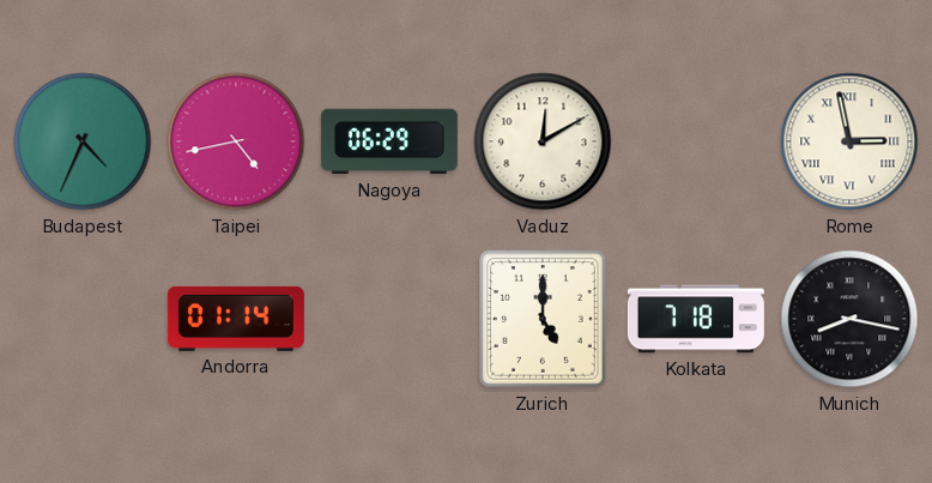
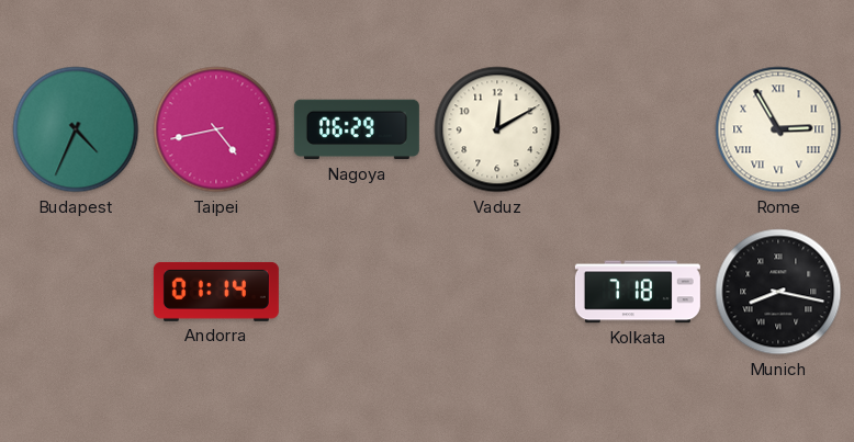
Rome: 2:58 -> 2:55
Zurich: 5:00 -> none
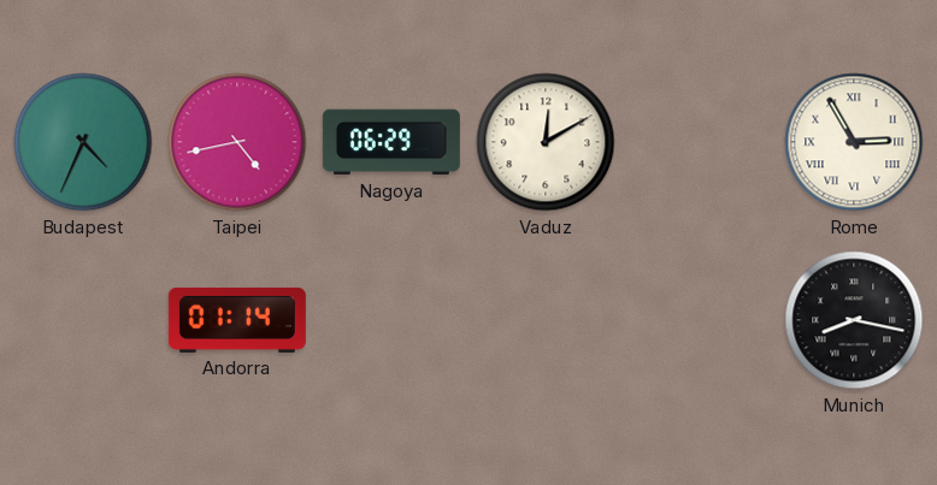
Kolkata: 7:18 -> none
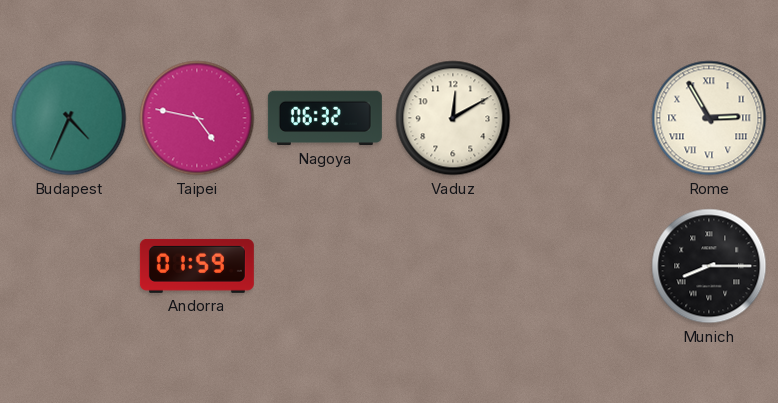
Taipei: 4:43 -> 4:47
Nagoya: 06:29 -> 06:32
Andorra: 01:14 -> 01:59
Munich: 8:17 -> 8:15
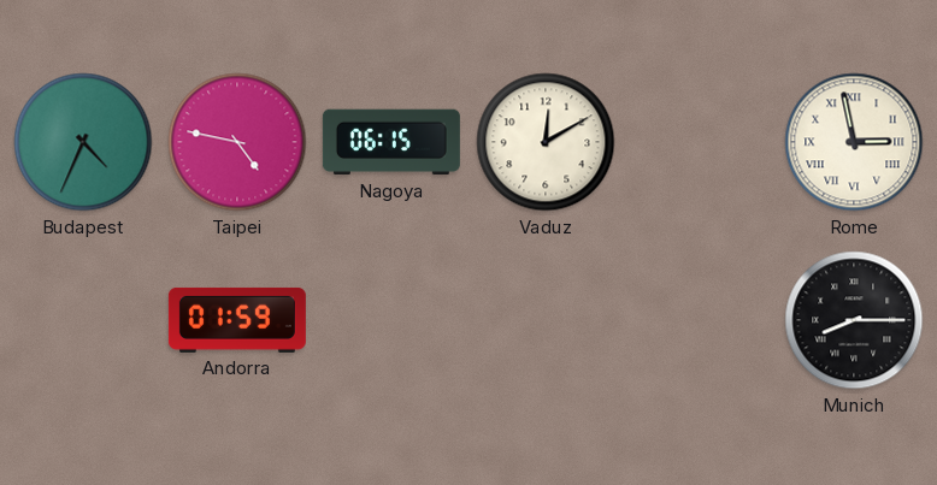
Nagoya: 06:32 -> 06:15
Rome: 2:55 -> 2:58
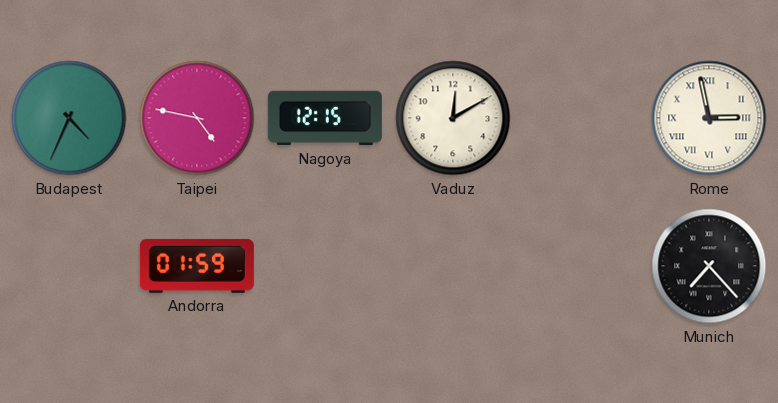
Nagoya: 06:15 -> 12:15
Munich: 8:15 -> 7:23
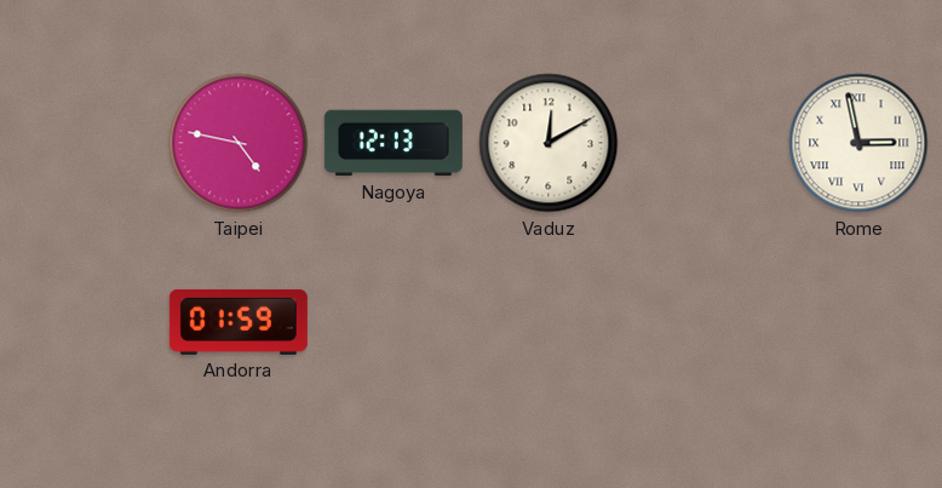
Budapest: 4:34 -> none
Nagoya: 12:15 -> 12:13
Munich: 7:23 -> none
